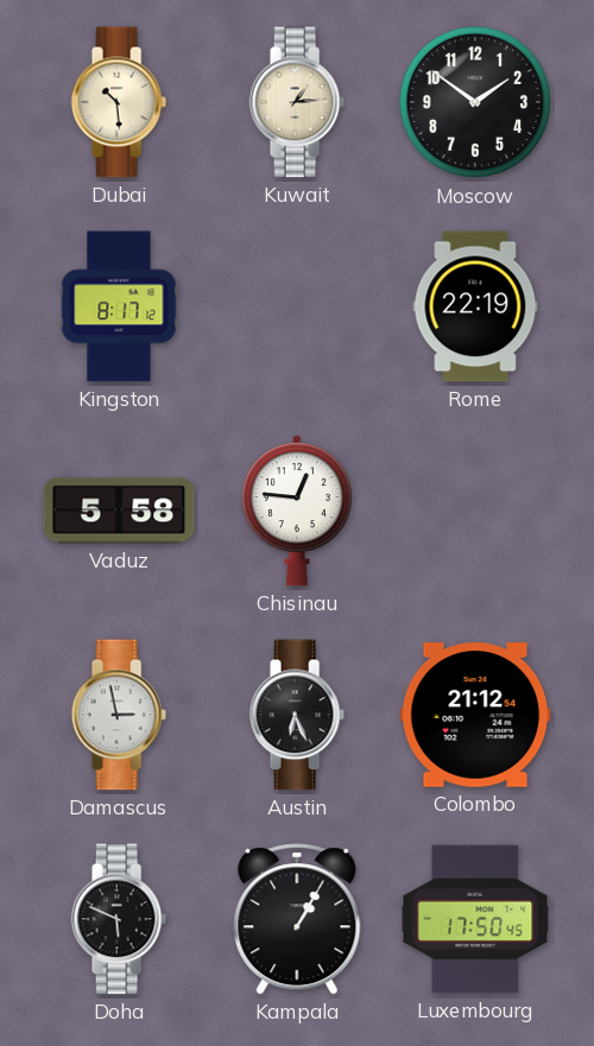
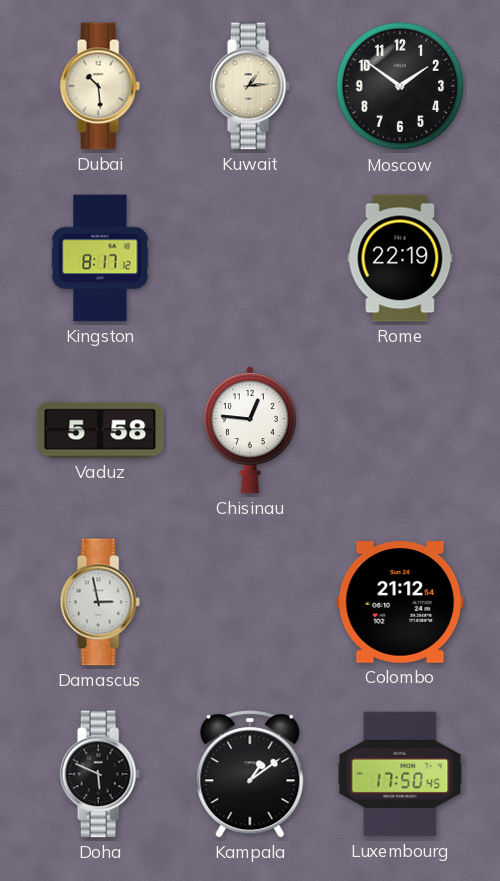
Austin: 6:26 -> none
Kampala: 1:05 -> 1:09
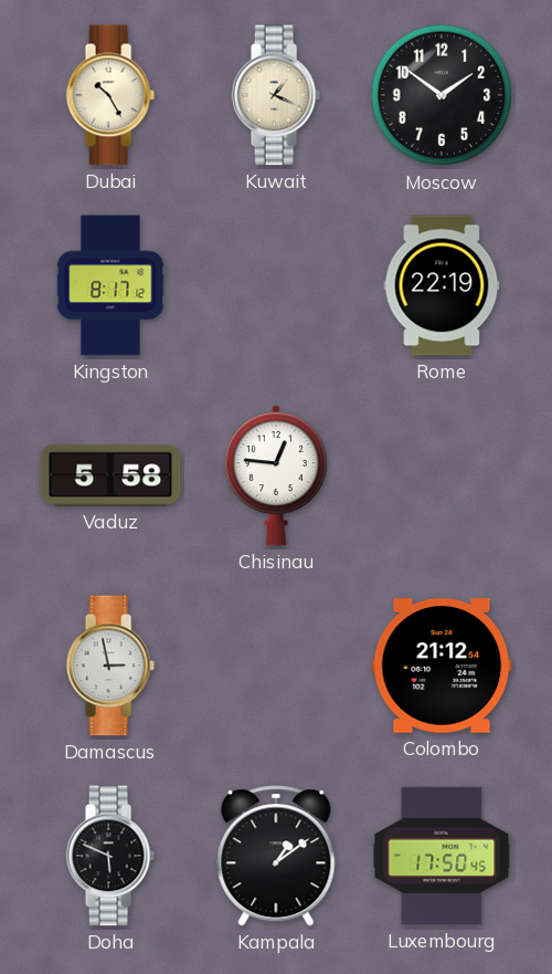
Dubai: 10:29 -> 10:25
Kuwait: 1:14 -> 1:19
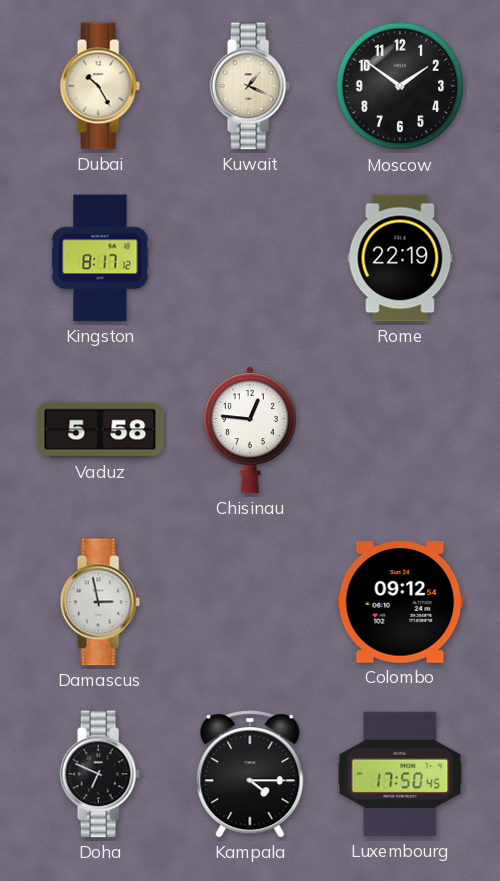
Colombo: 21:12 -> 09:12
Doha: 5:49 -> 6:49
Kampala: 1:09 -> 4:15
